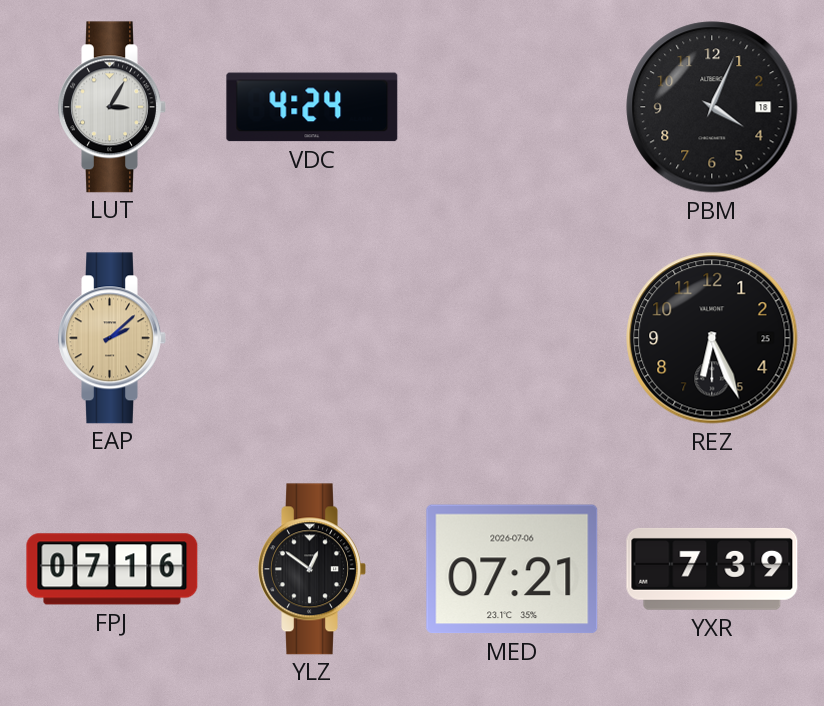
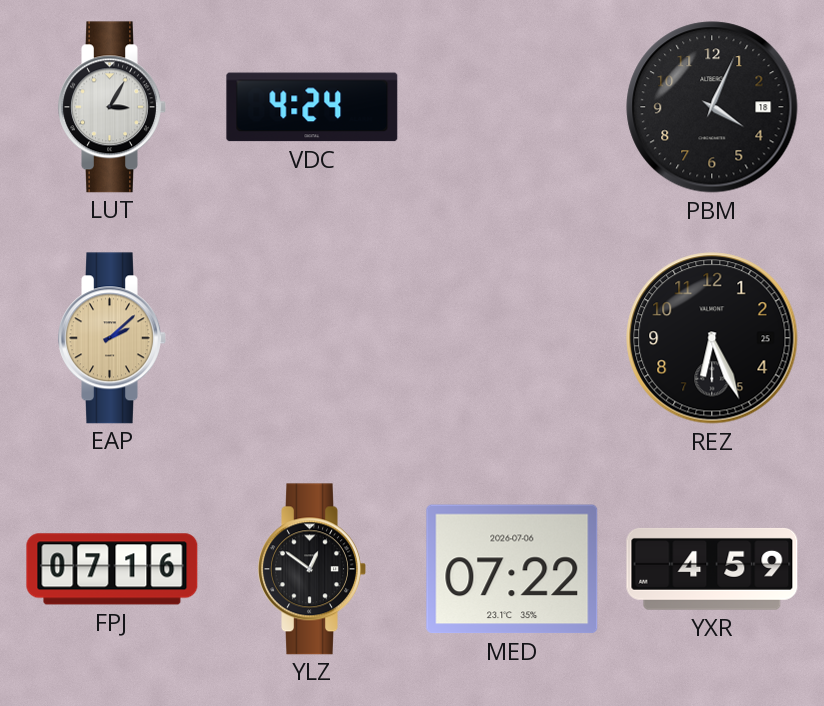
MED: 07:21 -> 07:22
YXR: 7:39 -> 4:59
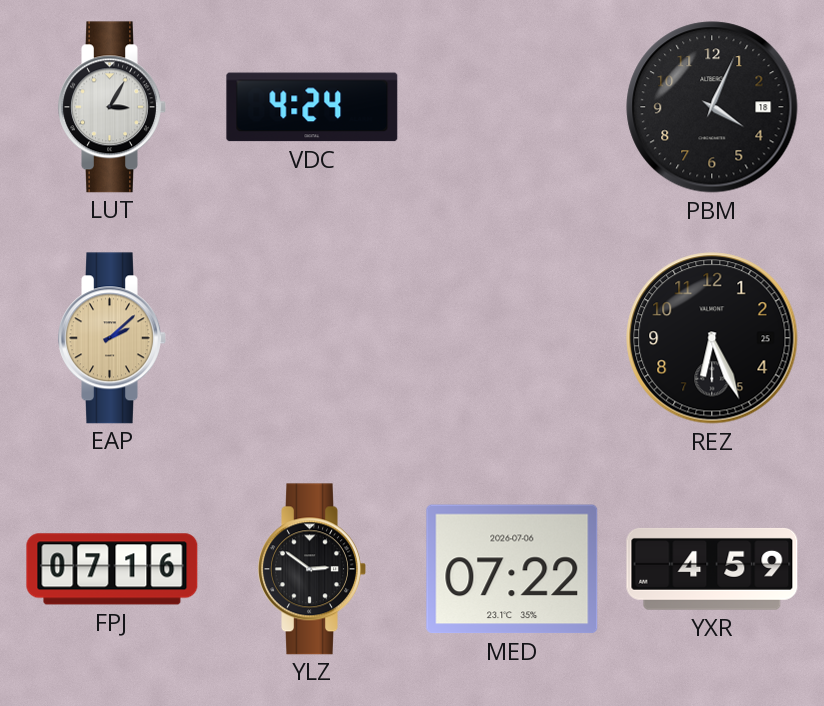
YLZ: 12:51 -> 2:51
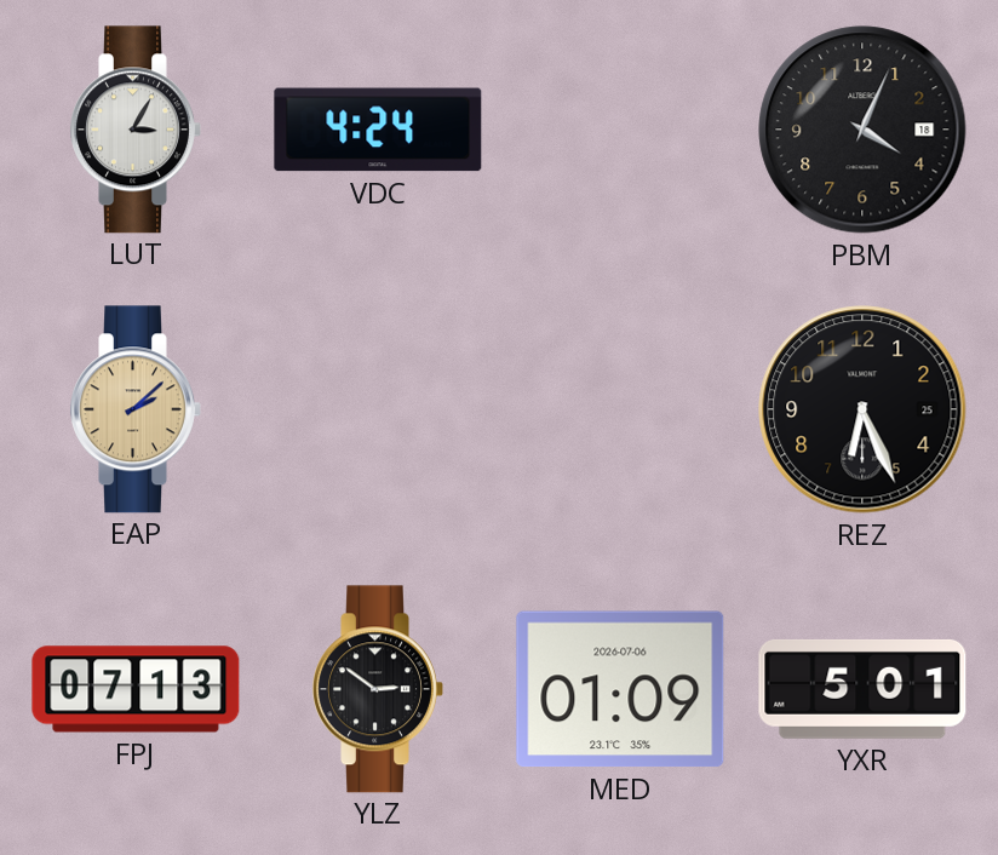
FPJ: 07:16 -> 07:13
MED: 07:22 -> 01:09
YXR: 4:59 -> 5:01
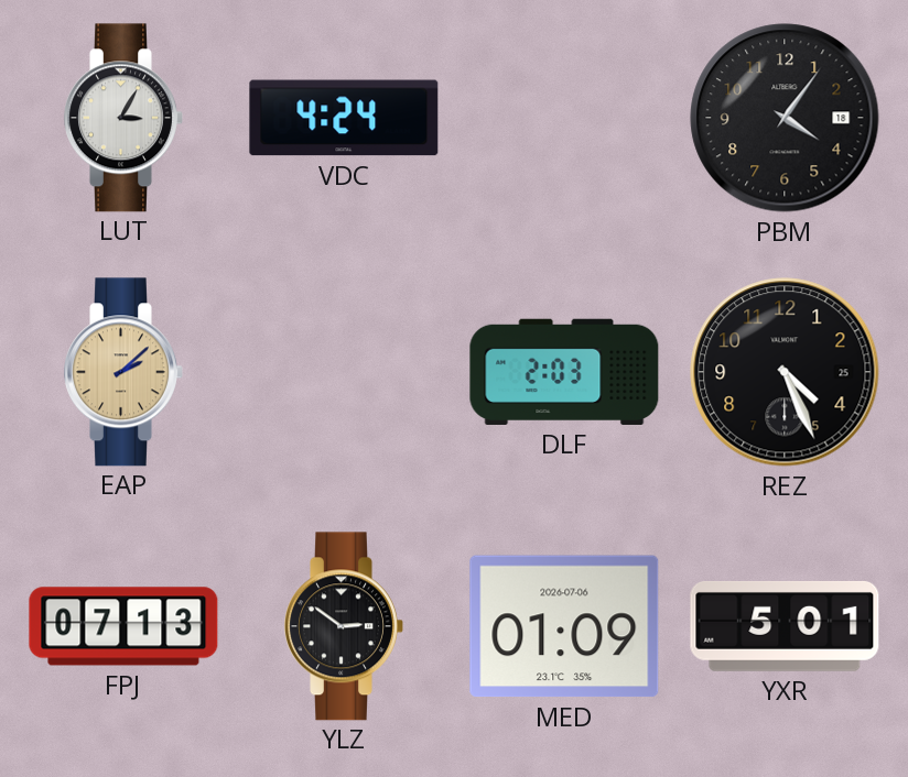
PBM: 4:04 -> 4:06
DLF: none -> 2:03
REZ: 6:26 -> 4:26
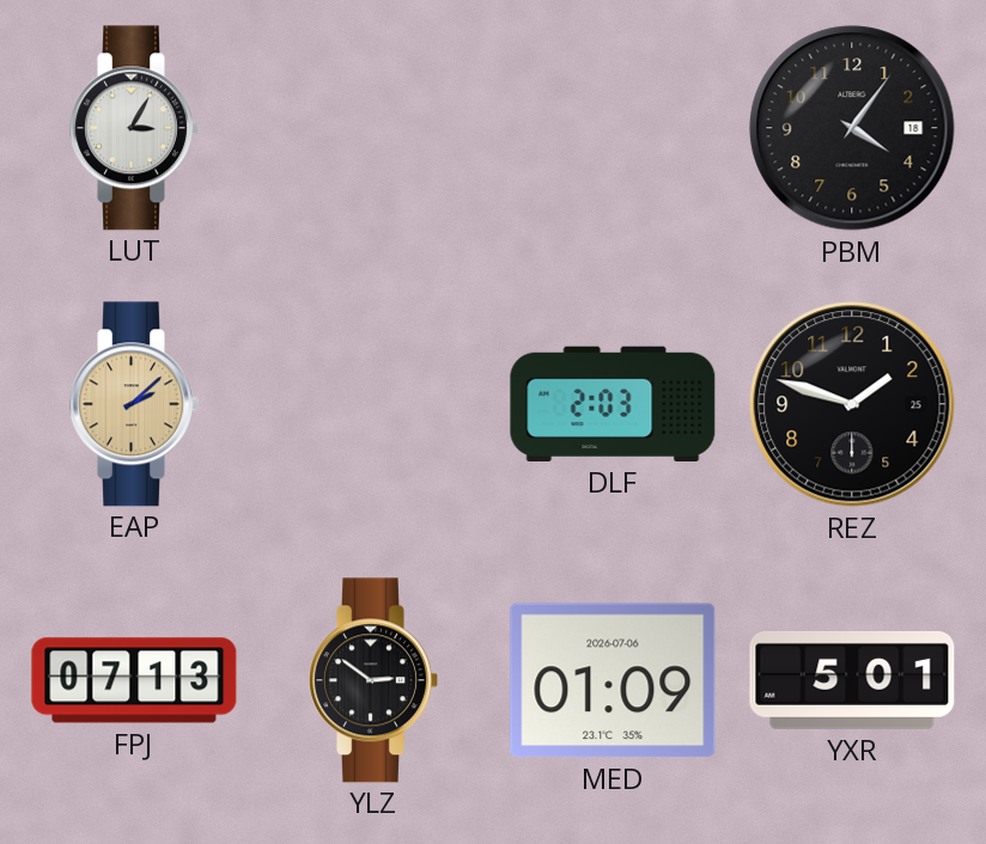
VDC: 4:24 -> none
REZ: 4:26 -> 1:48
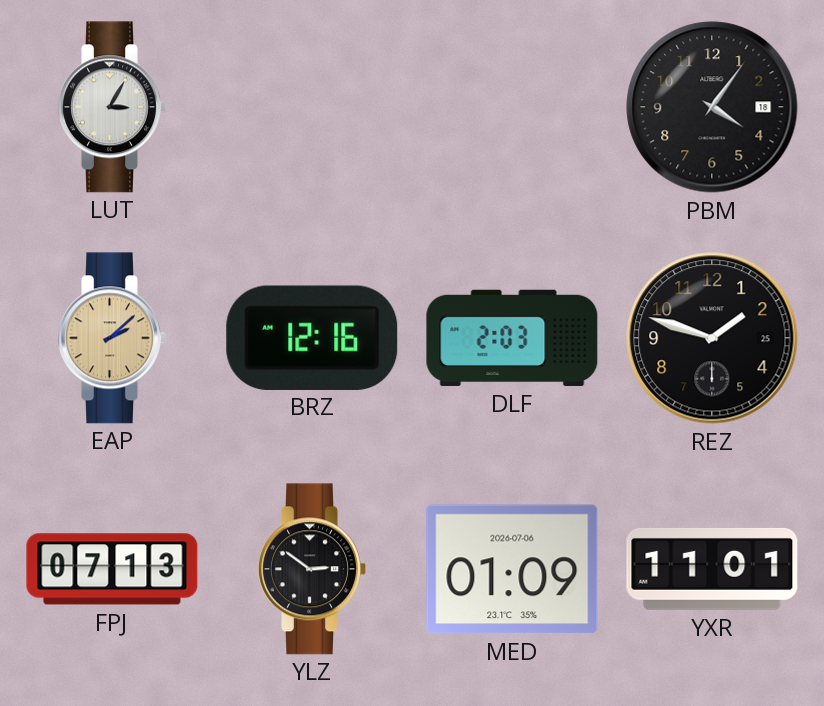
BRZ: none -> 12:16
YXR: 5:01 -> 11:01
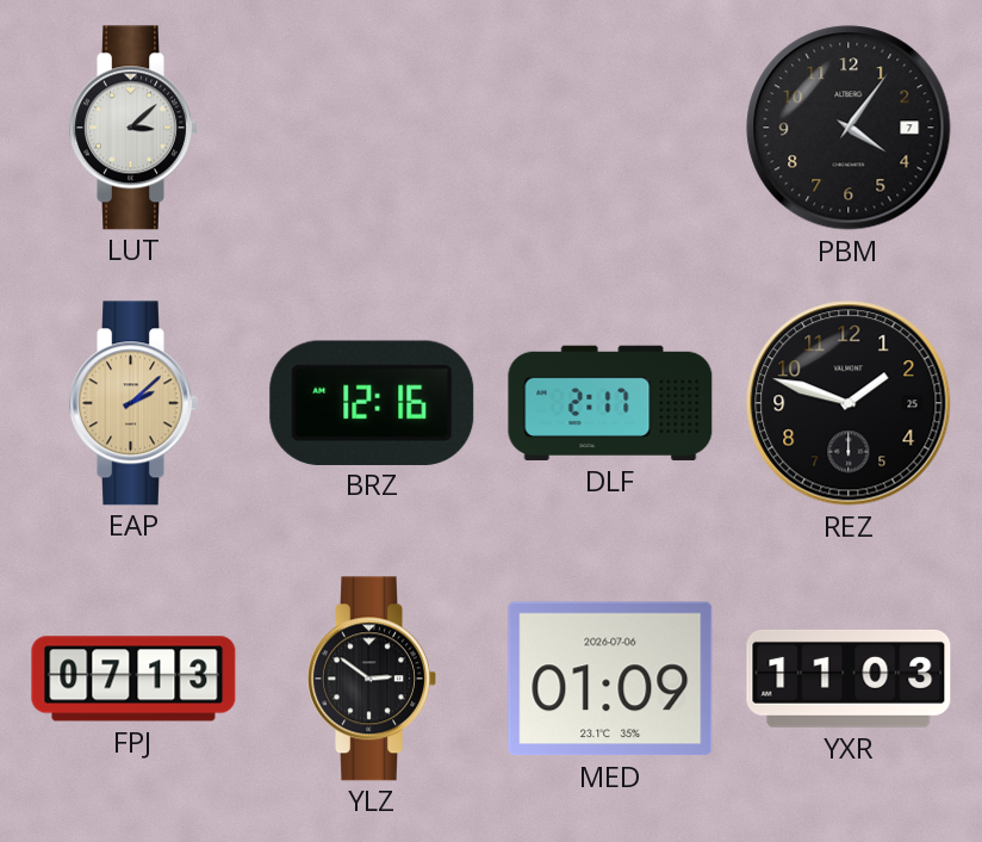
LUT: 3:05 -> 3:08
PBM date: 18 -> 7
DLF: 2:03 -> 2:17
YXR: 11:01 -> 11:03
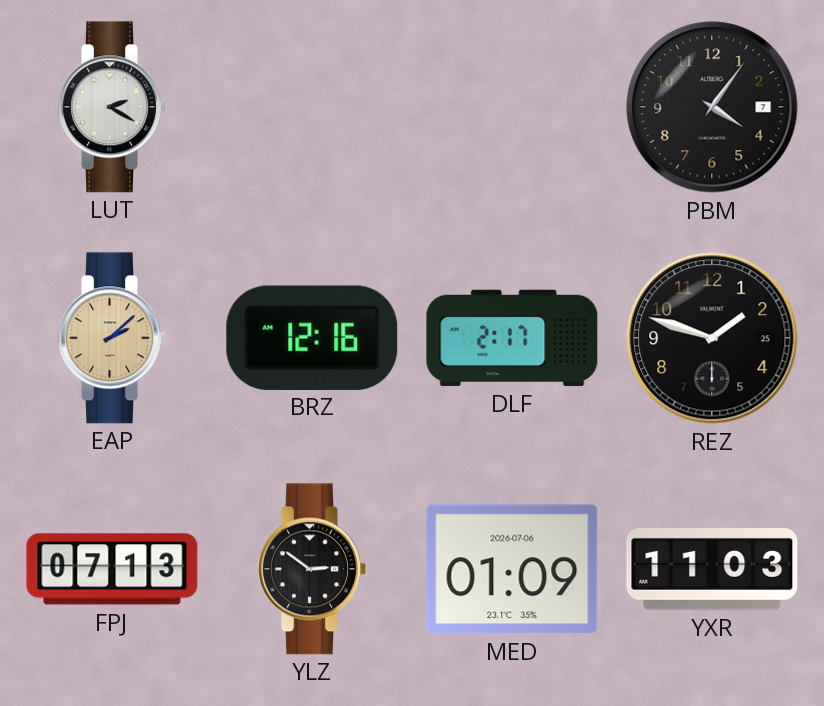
LUT: 3:08 -> 2:20
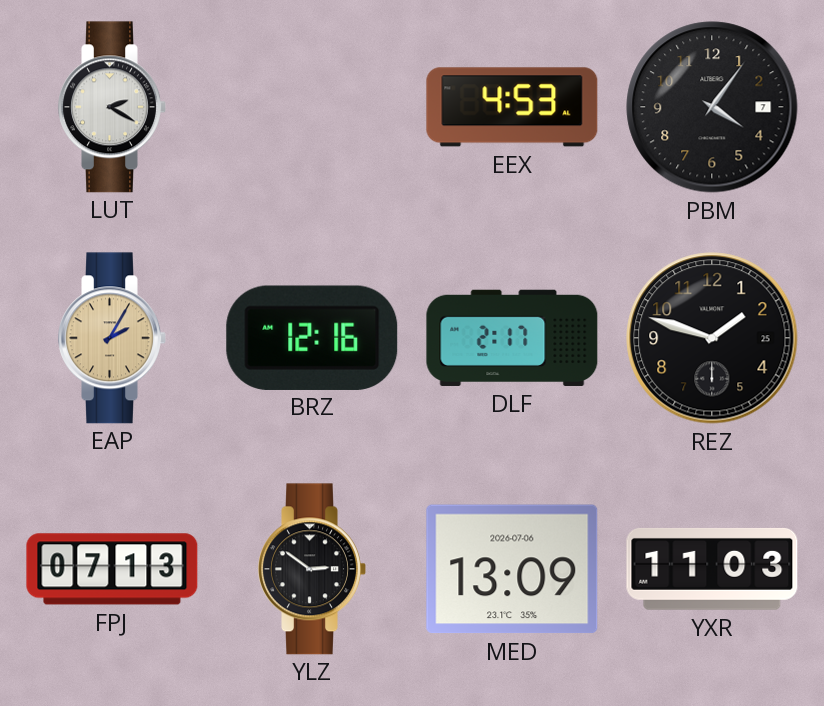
EEX: none -> 4:53
EAP: 2:08 -> 2:05
MED: 01:09 -> 13:09
